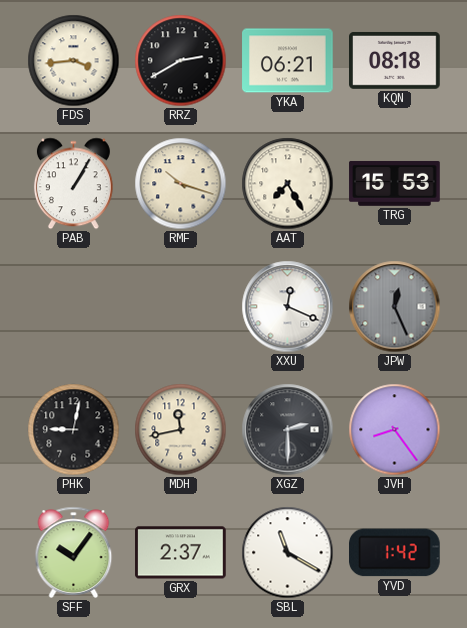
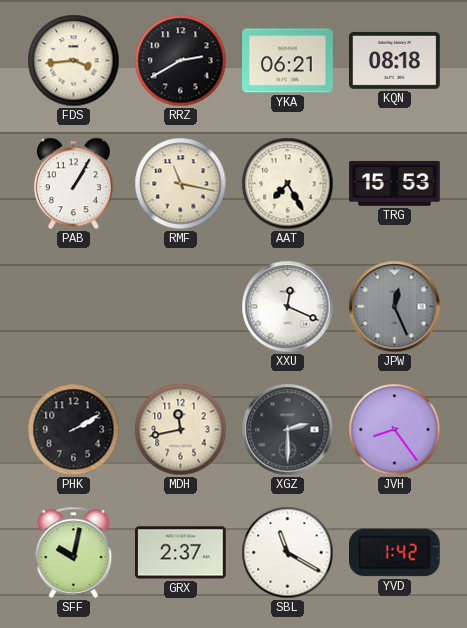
RMF: 10:18 -> 11:17
PHK: 9:02 -> 2:10
SFF: 10:06 -> 10:02
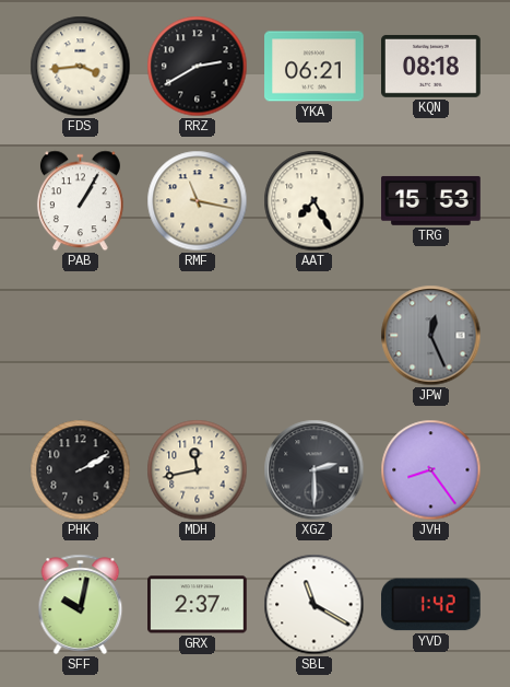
XXU: 12:19 -> none
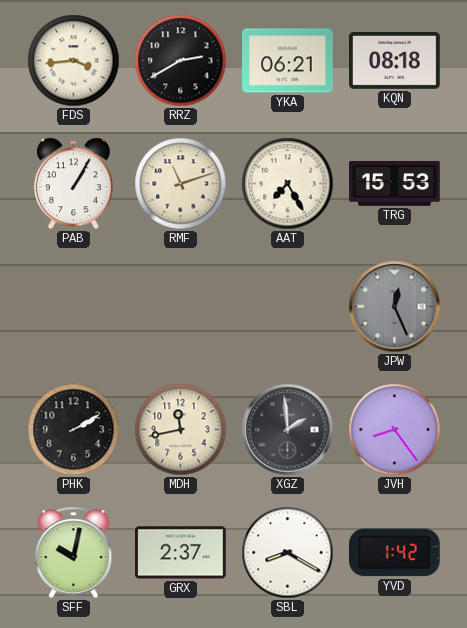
RMF: 11:17 -> 11:12
XGZ: 2:30 -> 1:59
SBL: 11:20 -> 8:20
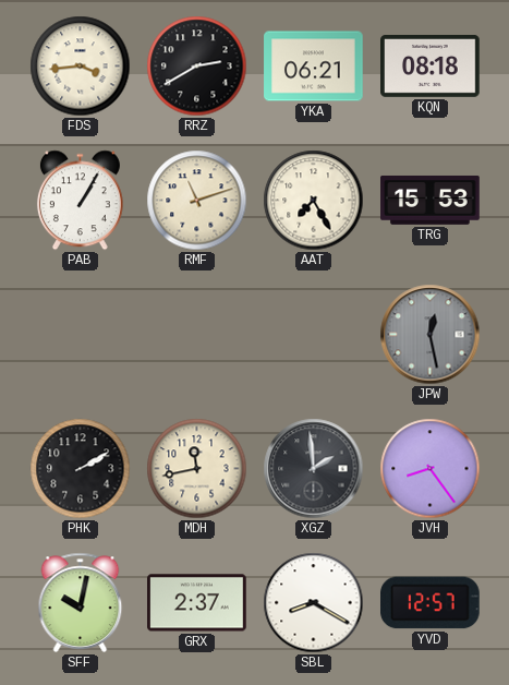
JPW: 12:26 -> 12:28
YVD: 1:42 -> 12:57
